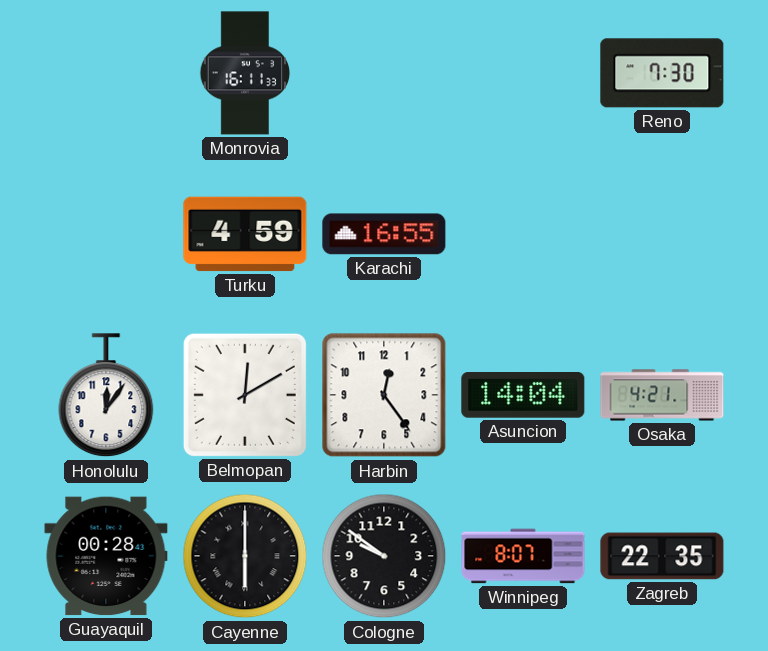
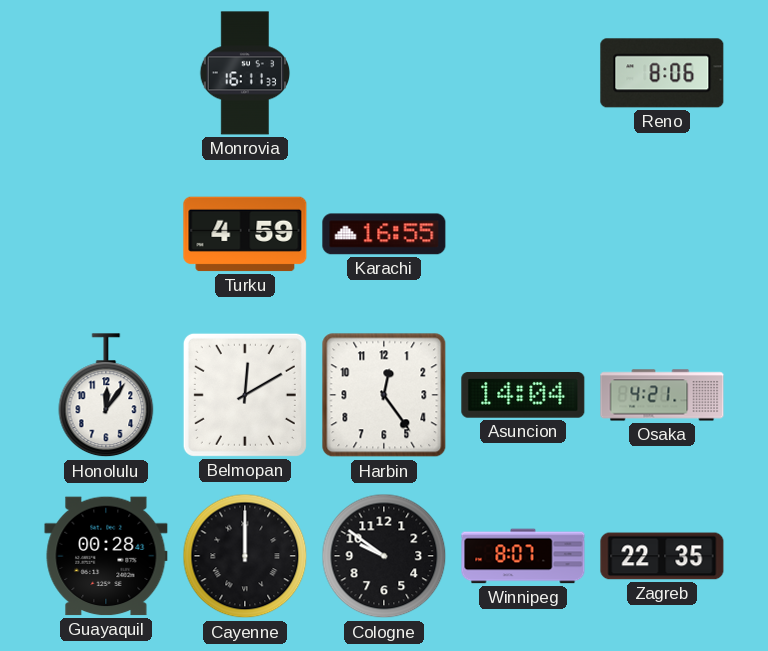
Reno: 7:30 -> 8:06
Cayenne: 6:00 -> 12:00
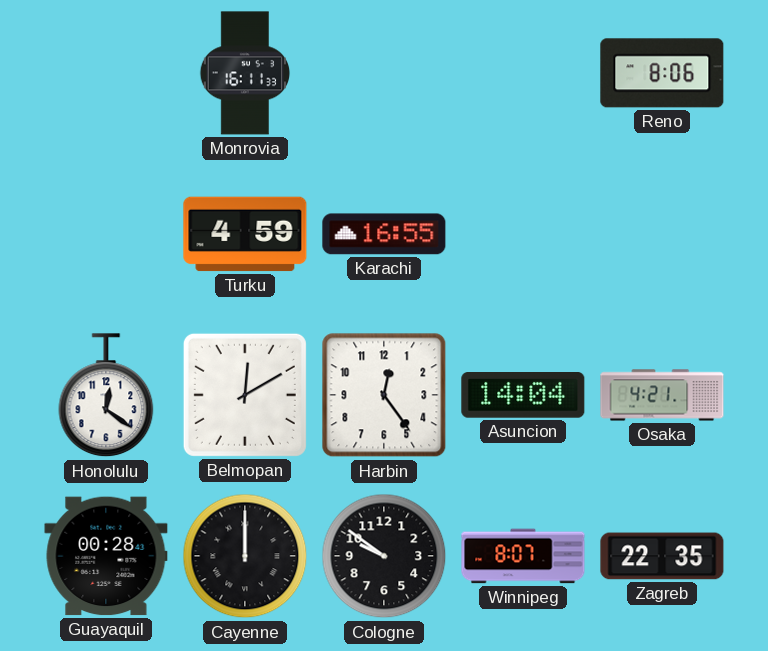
Honolulu: 12:06 -> 12:21
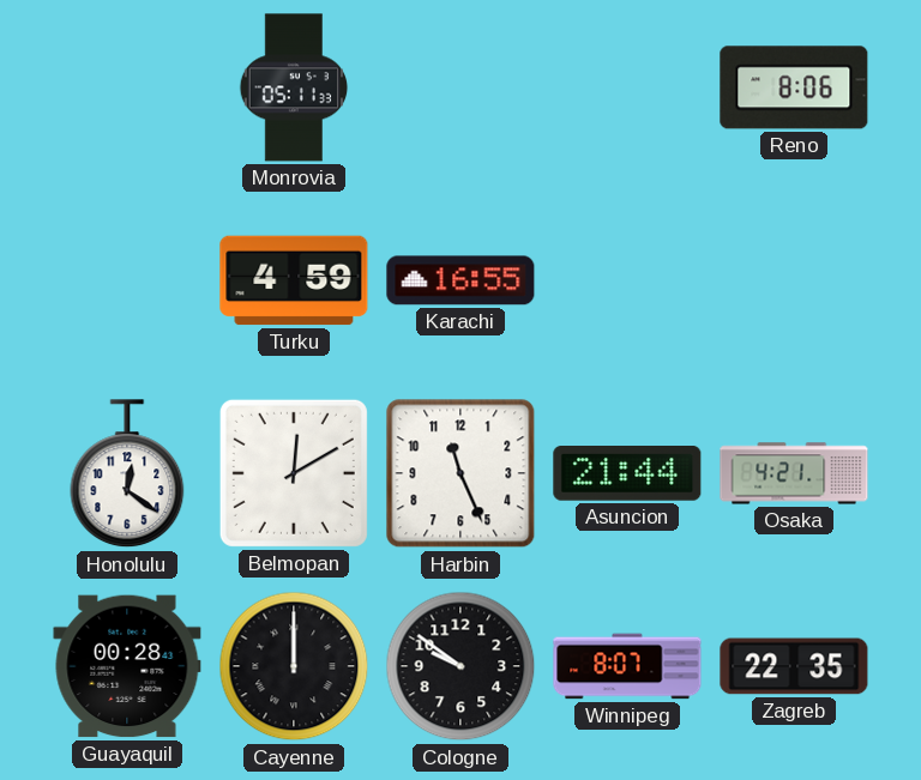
Monrovia: 16:11 -> 05:11
Harbin: 12:24 -> 11:26
Asuncion: 14:04 -> 21:44
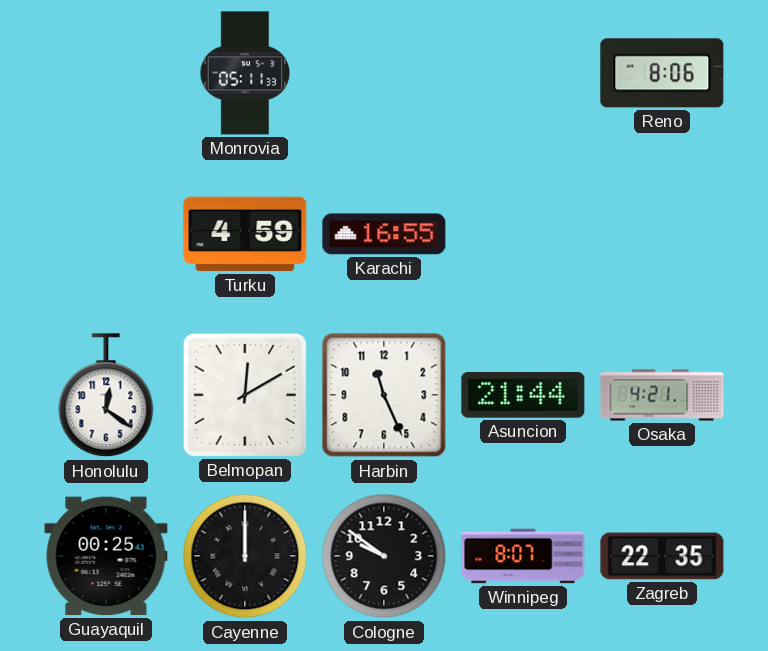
Guayaquil: 00:28 -> 00:25
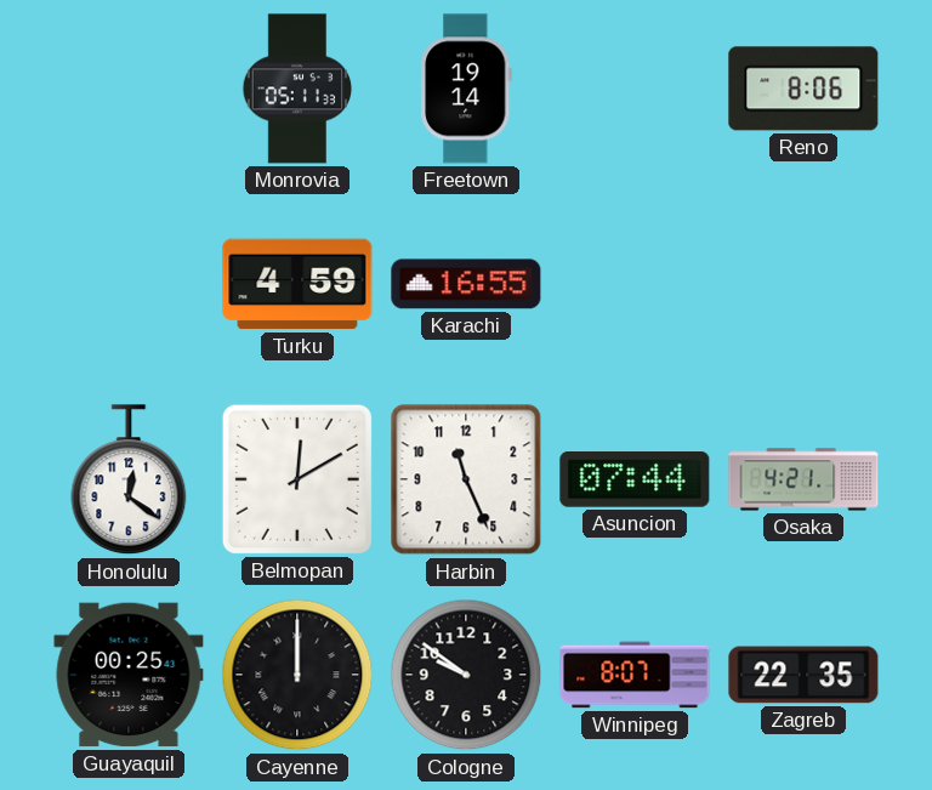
Freetown: none -> 19:14
Asuncion: 21:44 -> 07:44
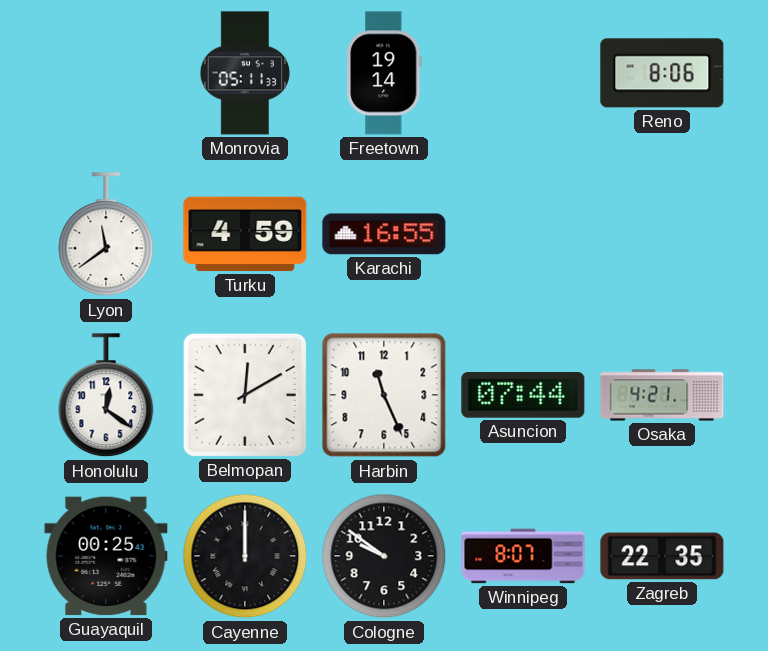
Lyon: none -> 11:39
